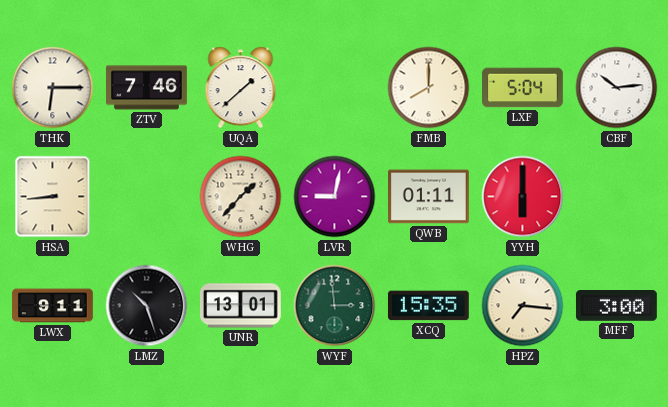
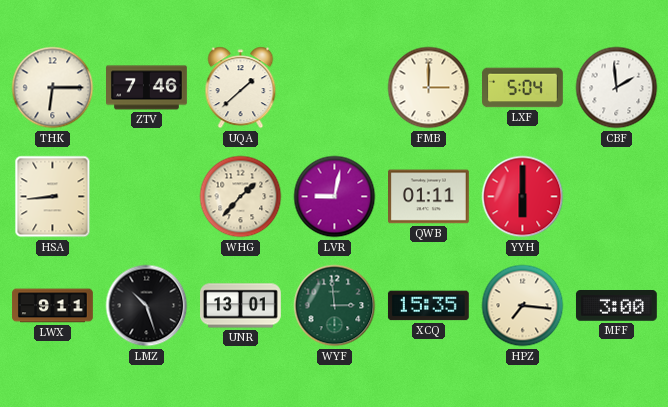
FMB: 8:00 -> 3:00
CBF: 10:14 -> 1:59
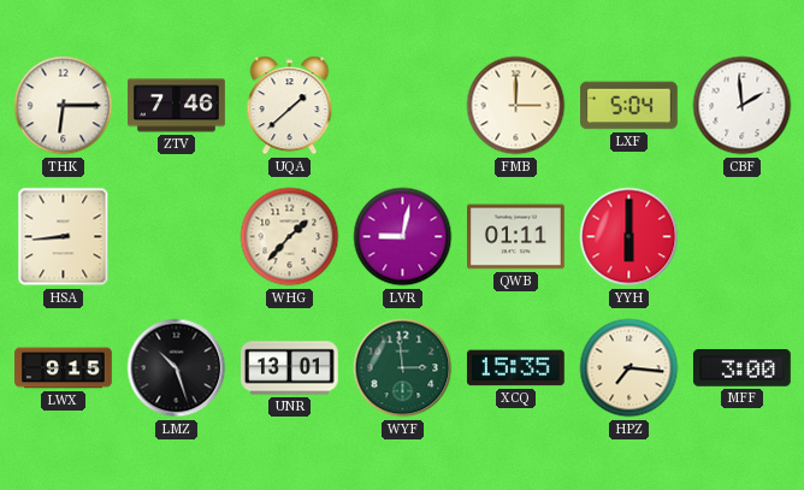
LWX: 9:11 -> 9:15
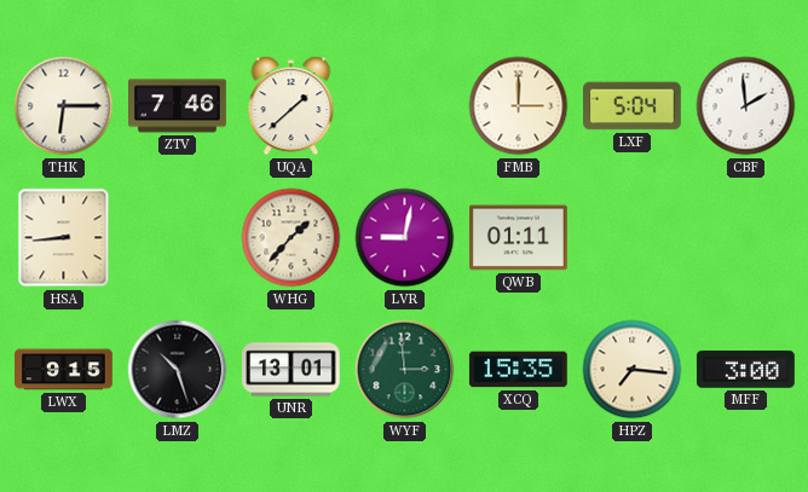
YYH: 6:00 -> none
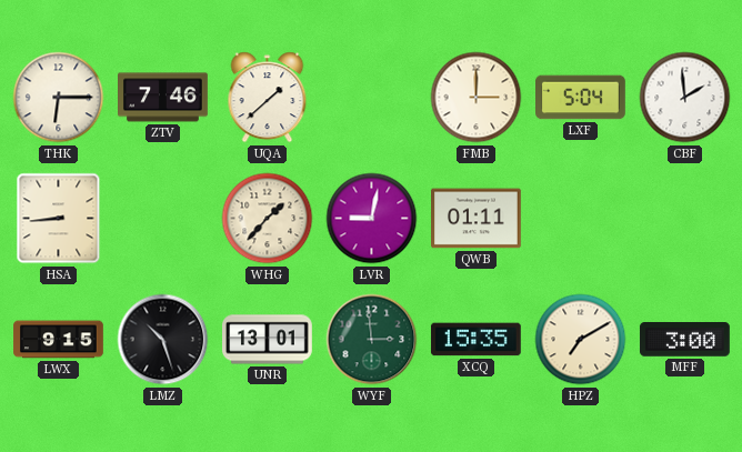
HPZ: 7:16 -> 7:10
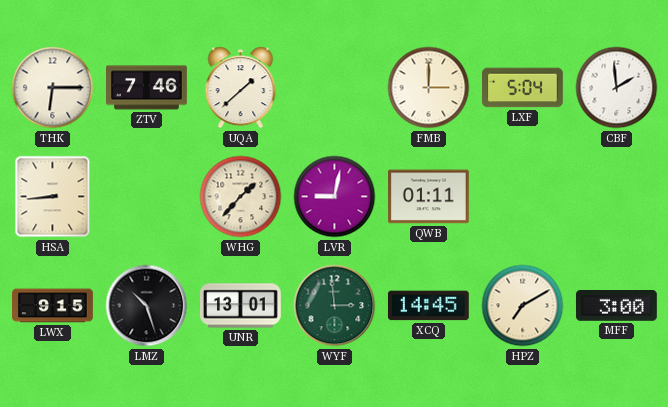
XCQ: 15:35 -> 14:45
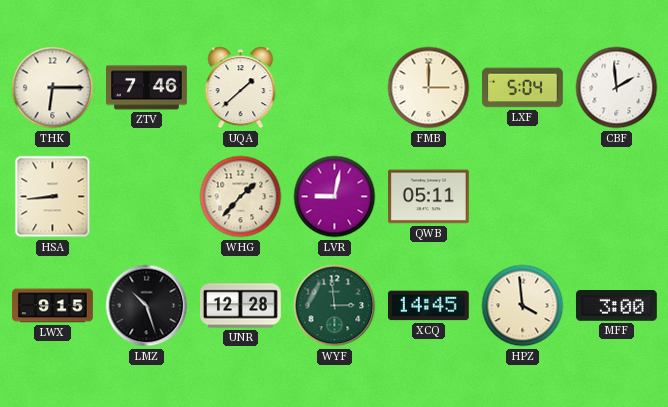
QWB: 01:11 -> 05:11
UNR: 13:01 -> 12:28
HPZ: 7:10 -> 3:59
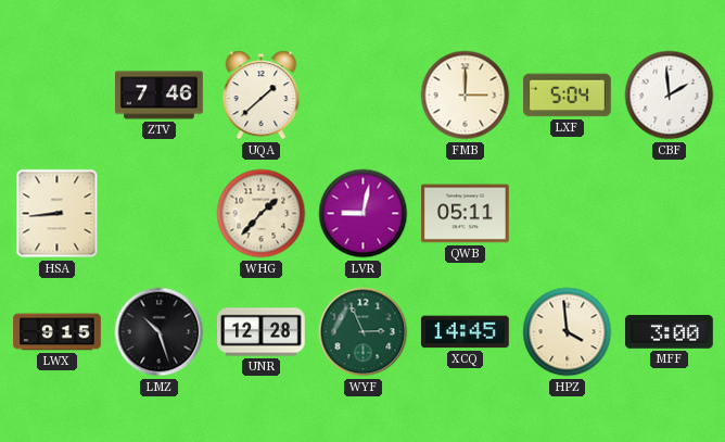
THK: 6:15 -> none
WYF: 2:59 -> 2:56
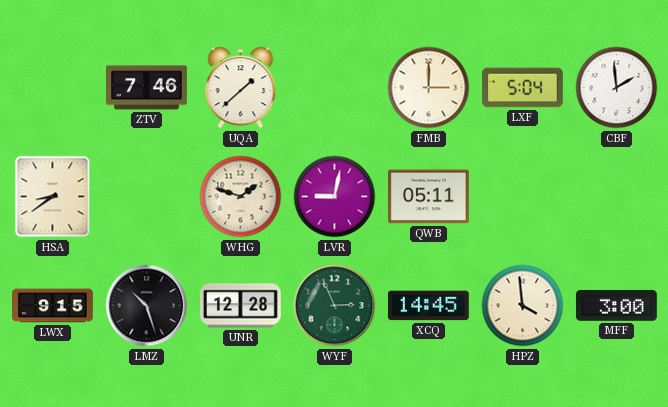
HSA: 8:44 -> 8:39
WHG: 1:37 -> 1:48
